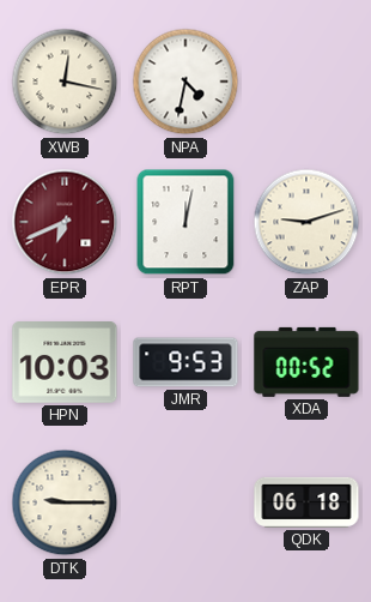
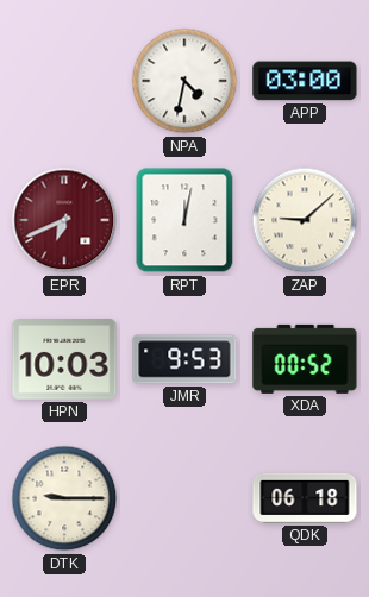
XWB: 12:17 -> none
APP: none -> 03:00
ZAP: 9:12 -> 9:08
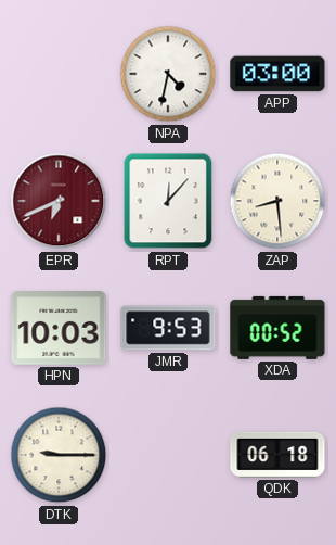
RPT: 12:02 -> 12:07
ZAP: 9:08 -> 8:29
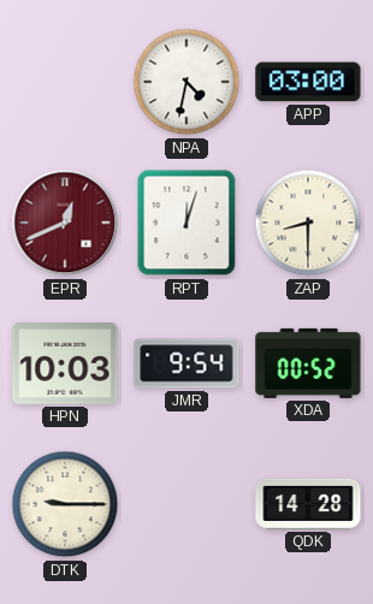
EPR: 6:41 -> 12:41
RPT: 12:07 -> 12:03
ZAP: 8:29 -> 8:30
JMR: 9:53 -> 9:54
QDK: 06:18 -> 14:28
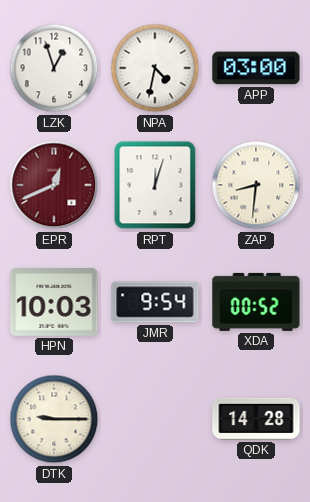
LZK: none -> 12:57
ZAP: 8:30 -> 8:31
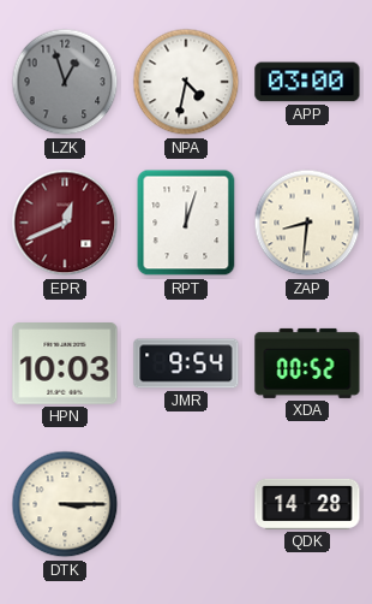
LZK dial: white -> grey
DTK: 9:15 -> 3:15
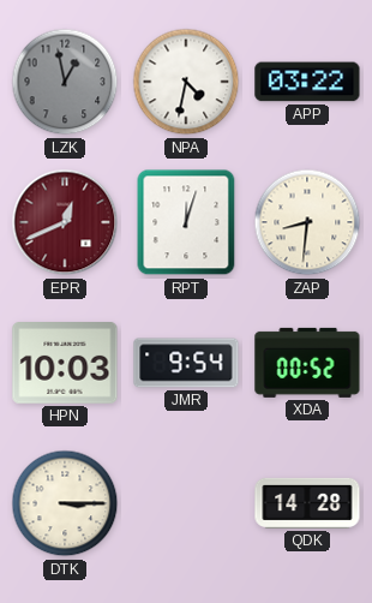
LZK: 12:57 -> 12:58
APP: 03:00 -> 03:22
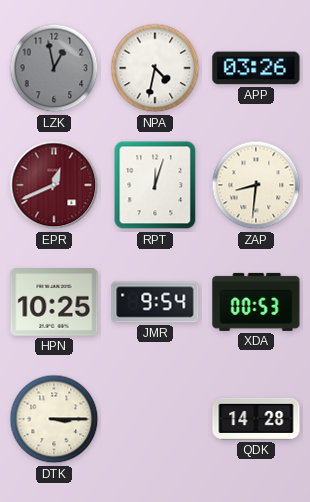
APP: 03:22 -> 03:26
HPN: 10:03 -> 10:25
XDA: 00:52 -> 00:53
